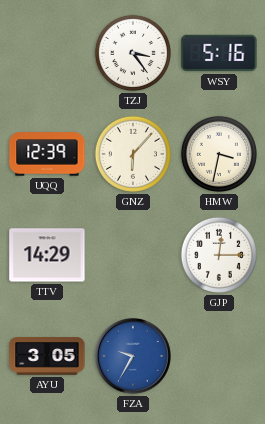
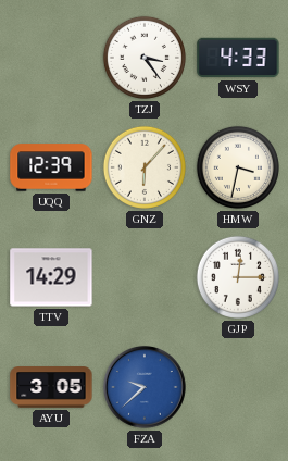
WSY: 5:16 -> 4:33
FZA: 9:35 -> 9:38
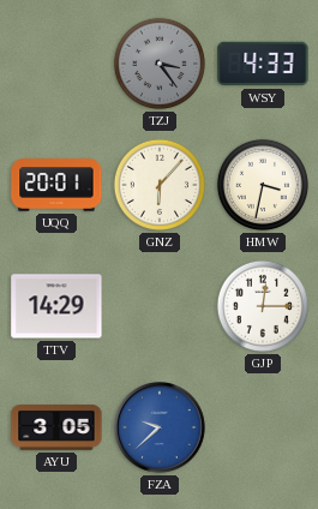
TZJ dial: white -> grey
UQQ: 12:39 -> 20:01
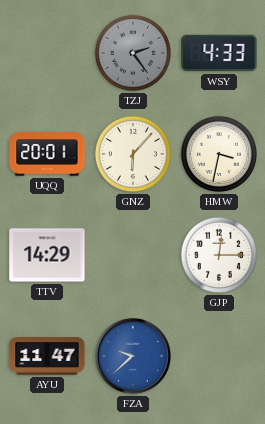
TZJ: 3:24 -> 2:24
AYU: 3:05 -> 11:47
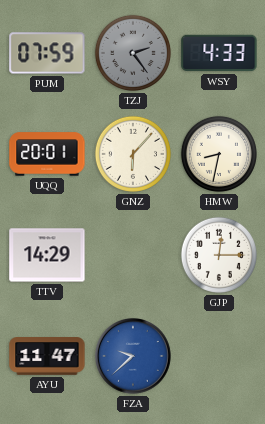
PUM: none -> 07:59
HMW: 3:32 -> 8:32
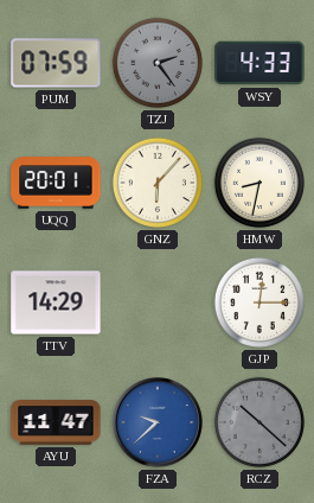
RCZ: none -> 10:22
